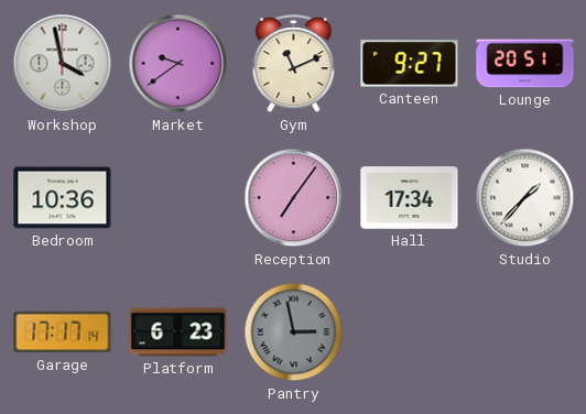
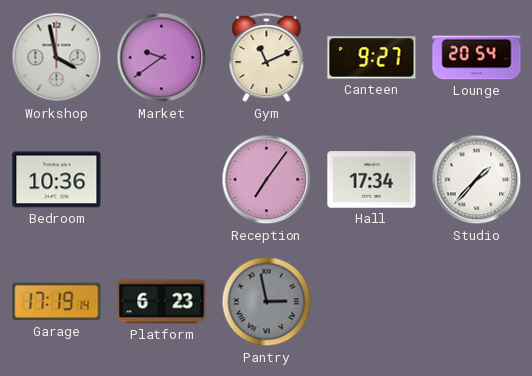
Lounge: 20:51 -> 20:54
Garage: 17:17 -> 17:19
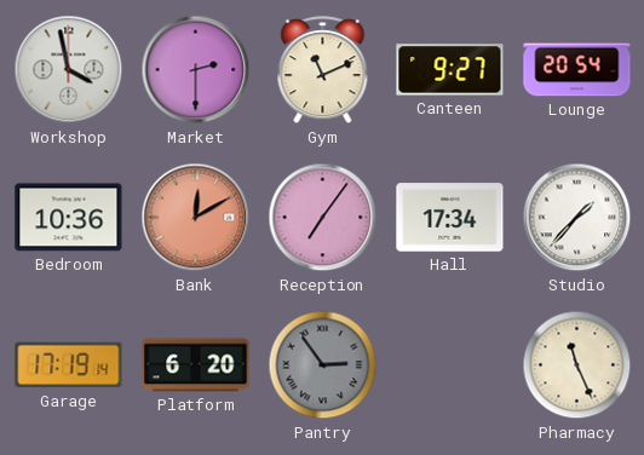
Market: 9:39 -> 2:30
Bank: none -> 12:10
Platform: 6:23 -> 6:20
Pantry: 2:58 -> 2:54
Pharmacy: none -> 11:26
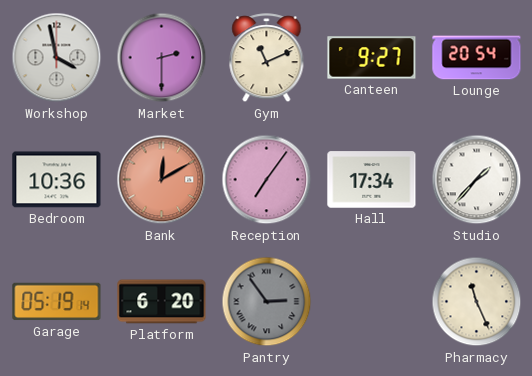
Garage: 17:19 -> 05:19
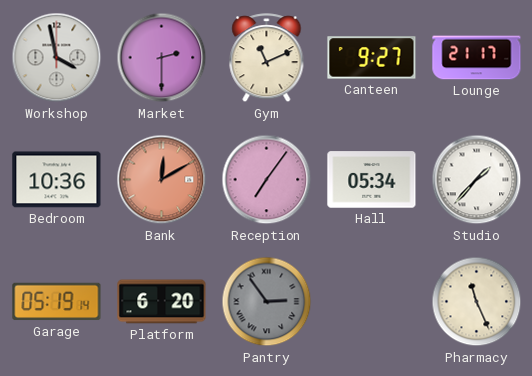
Lounge: 20:54 -> 21:17
Hall: 17:34 -> 05:34
